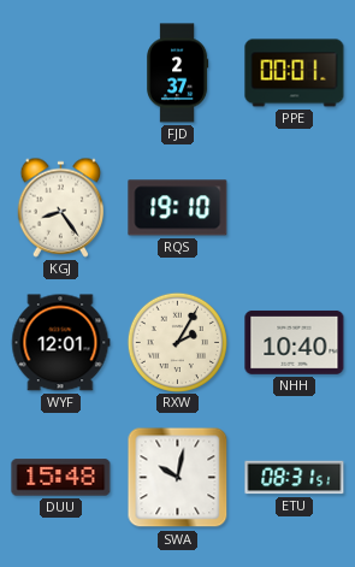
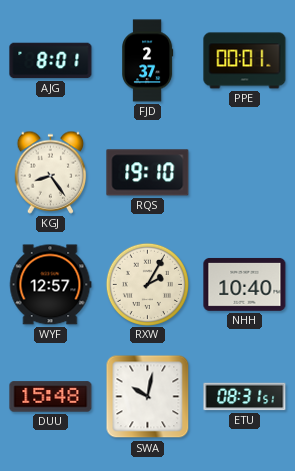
AJG: none -> 8:01
WYF: 12:01 -> 12:57
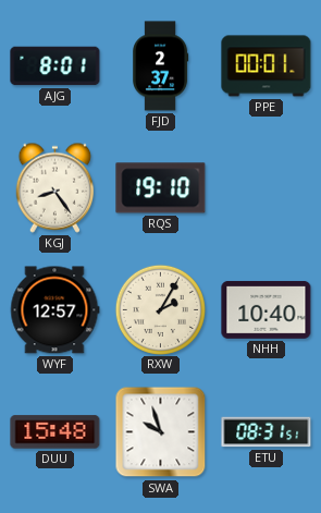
SWA: 10:02 -> 9:57
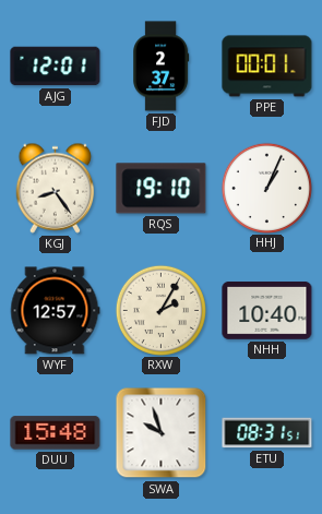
AJG: 8:01 -> 12:01
HHJ: none -> 1:04
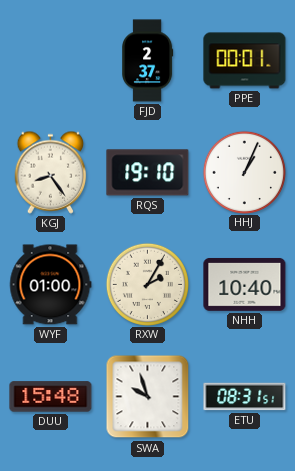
AJG: 12:01 -> none
WYF: 12:57 -> 01:00
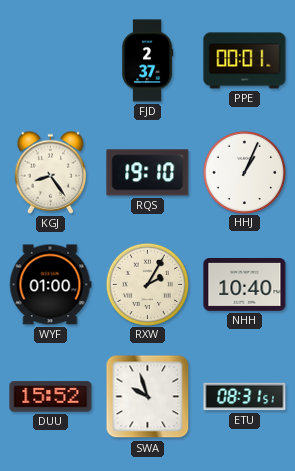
DUU: 15:48 -> 15:52
